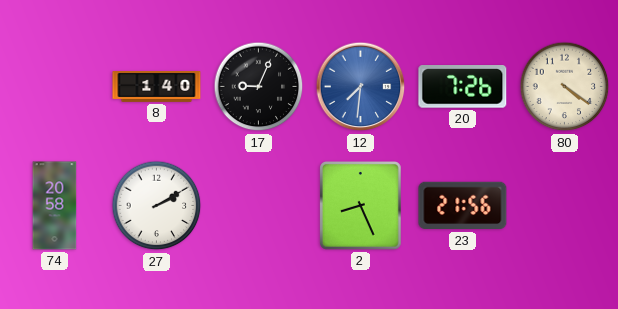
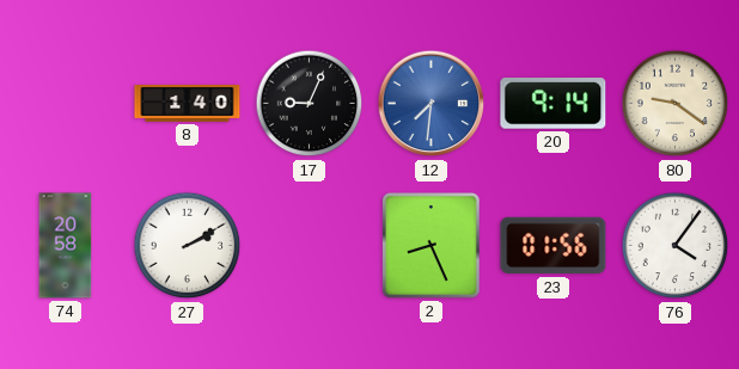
20: 7:26 -> 9:14
80: 4:21 -> 9:21
23: 21:56 -> 01:56
76: none -> 4:06
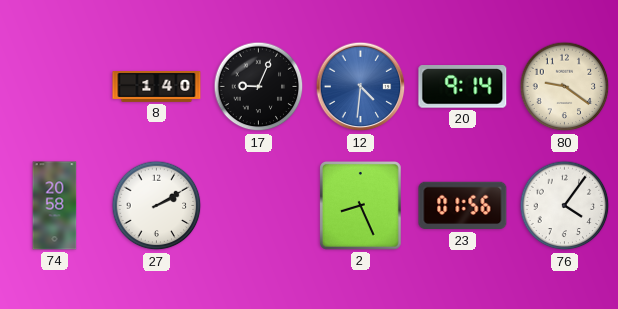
12: 7:31 -> 4:31
